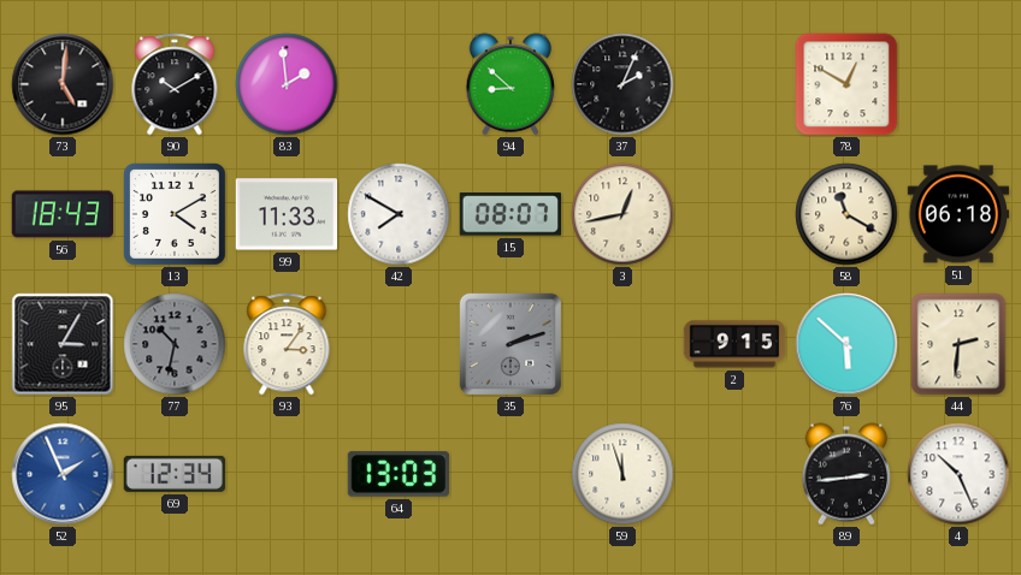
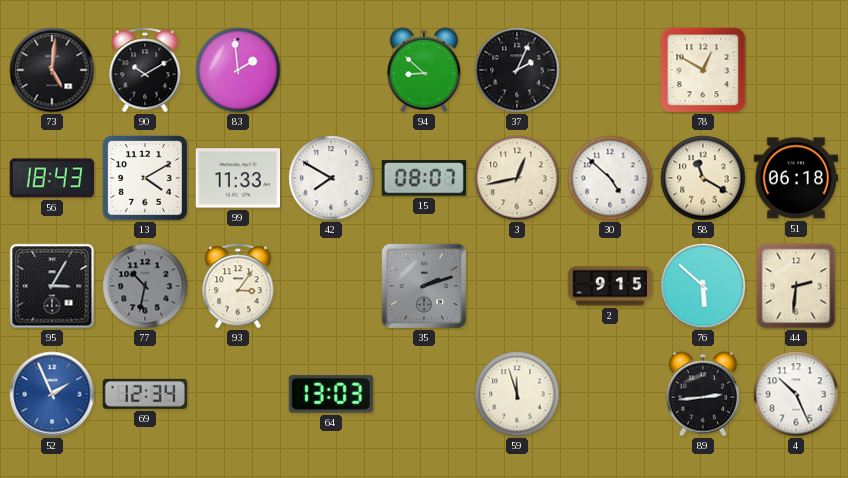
30: none -> 4:52
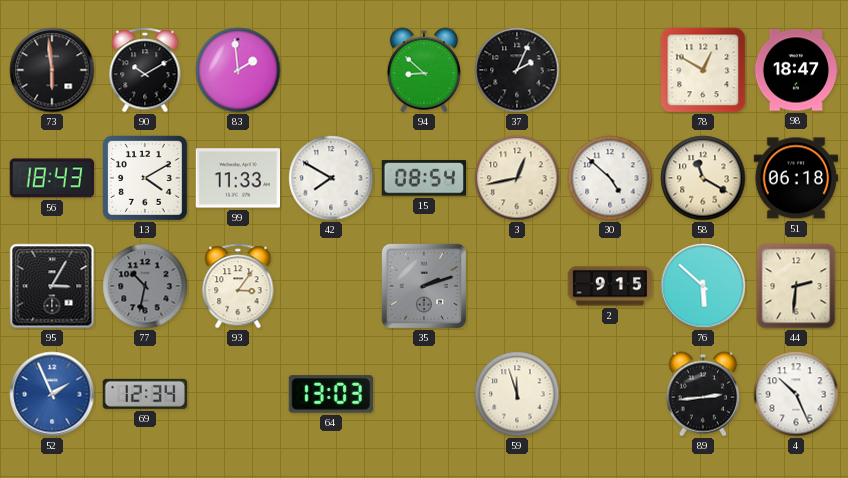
73: 5:01 -> 5:59
98: none -> 18:47
15: 08:07 -> 08:54
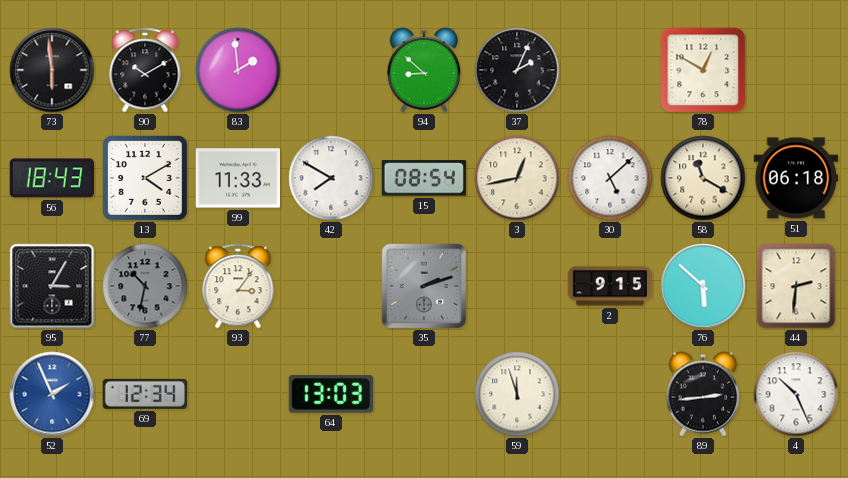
98: 18:47 -> none
30: 4:52 -> 5:08
